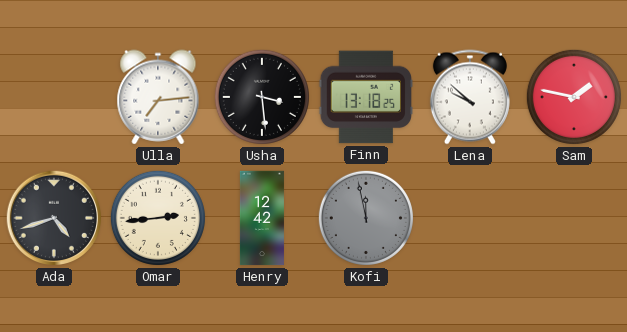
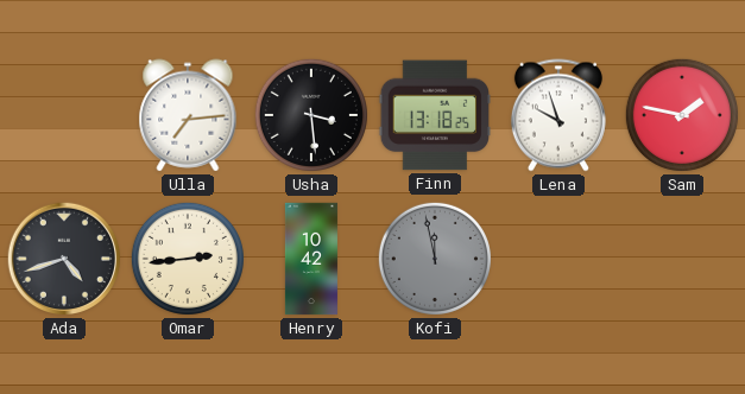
Lena: 9:52 -> 9:57
Henry: 12:42 -> 10:42
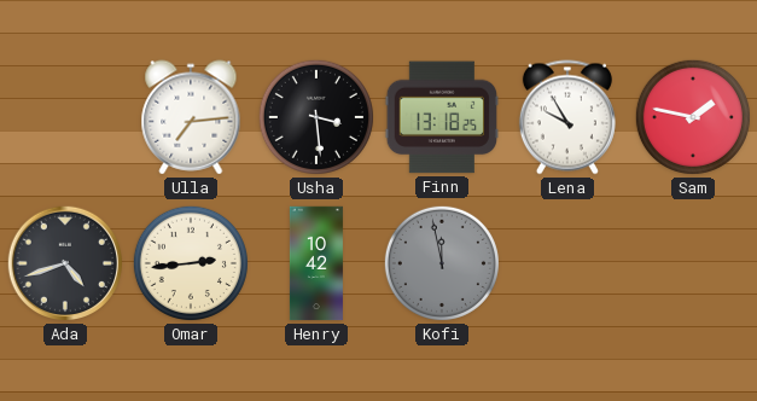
Lena: 9:57 -> 9:55
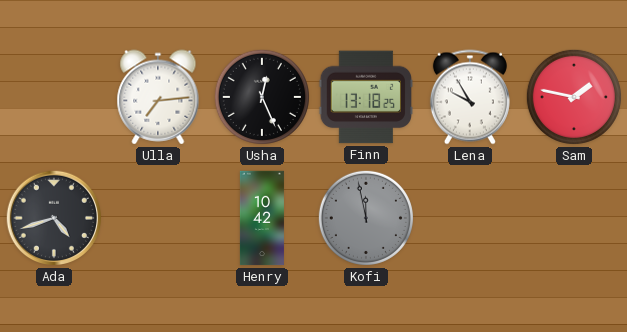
Usha: 3:29 -> 12:26
Omar: 2:44 -> none
